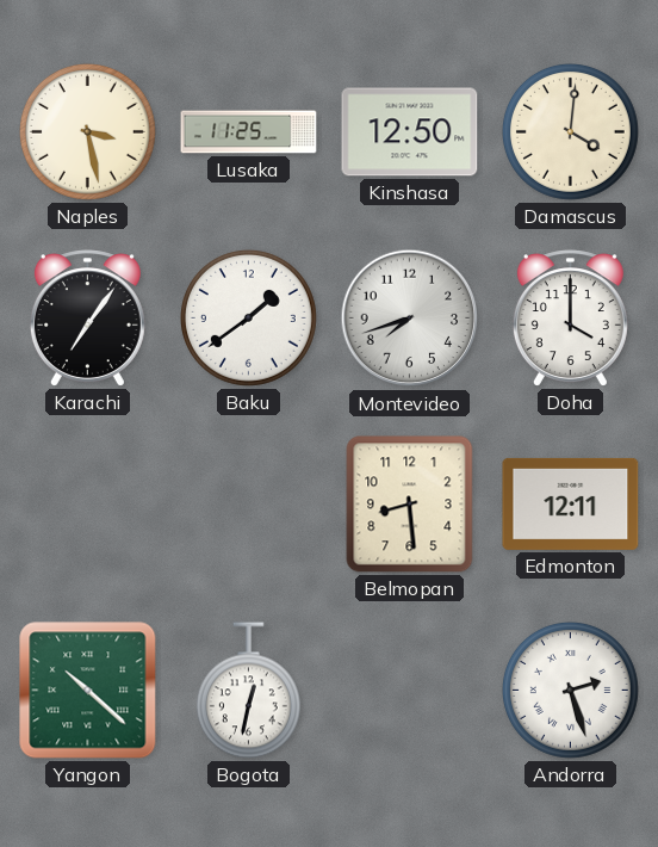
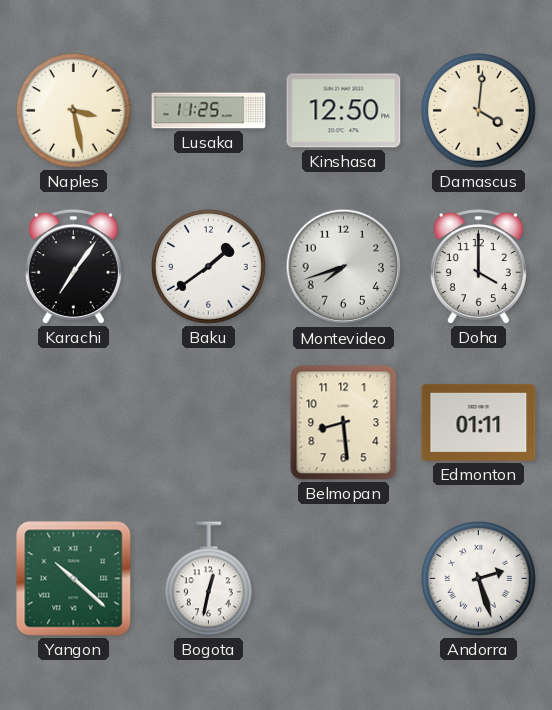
Edmonton: 12:11 -> 01:11
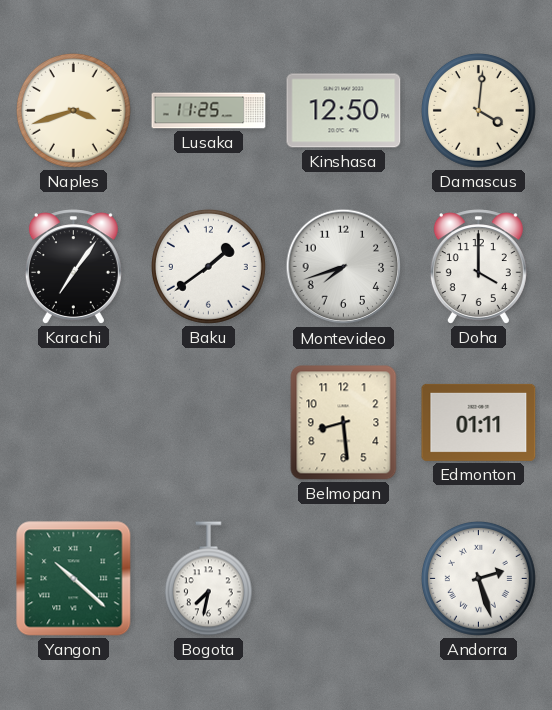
Naples: 3:28 -> 3:42
Bogota: 12:32 -> 7:32
